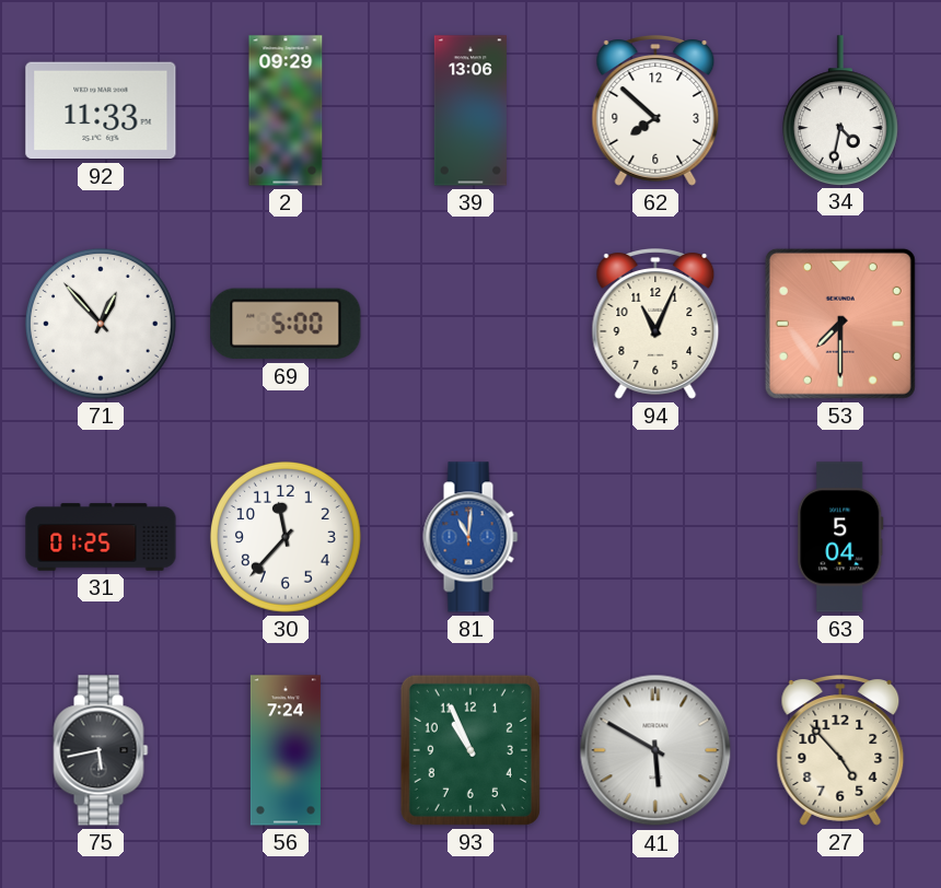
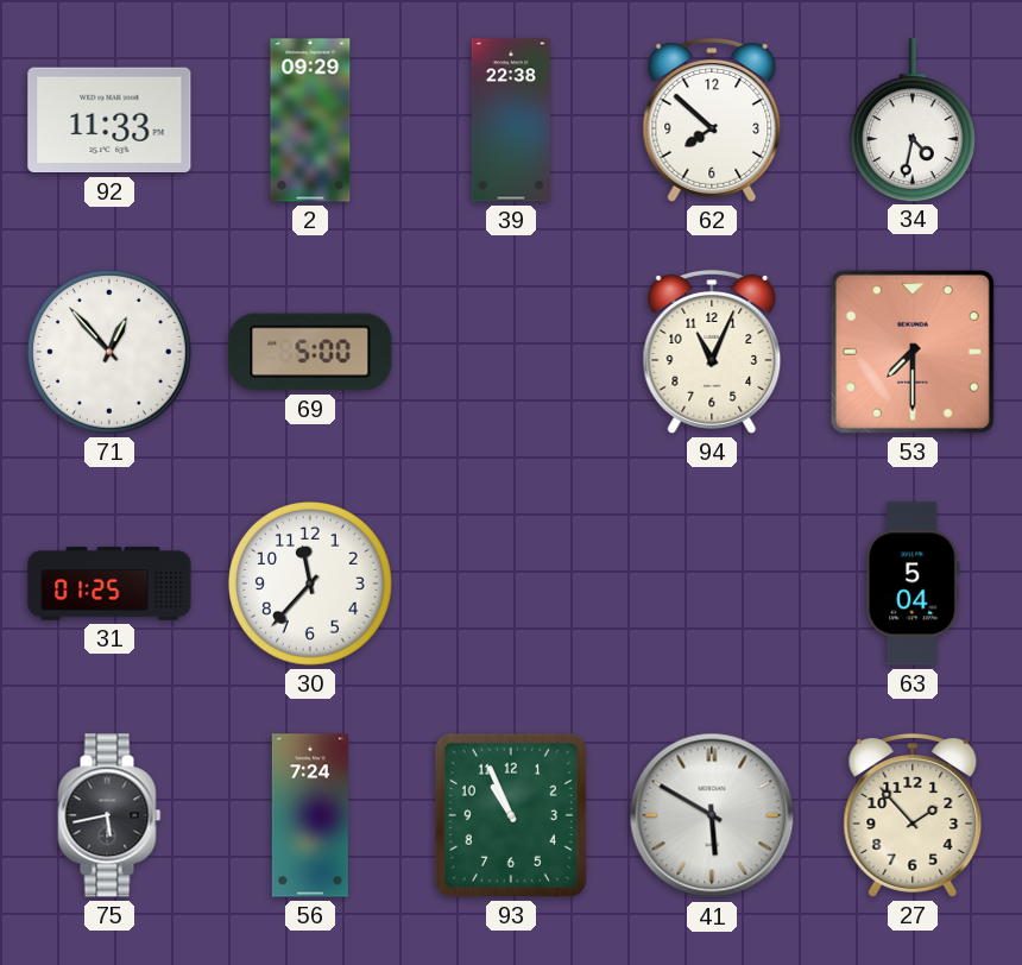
39: 13:06 -> 22:38
81: 11:01 -> none
27: 4:53 -> 1:53
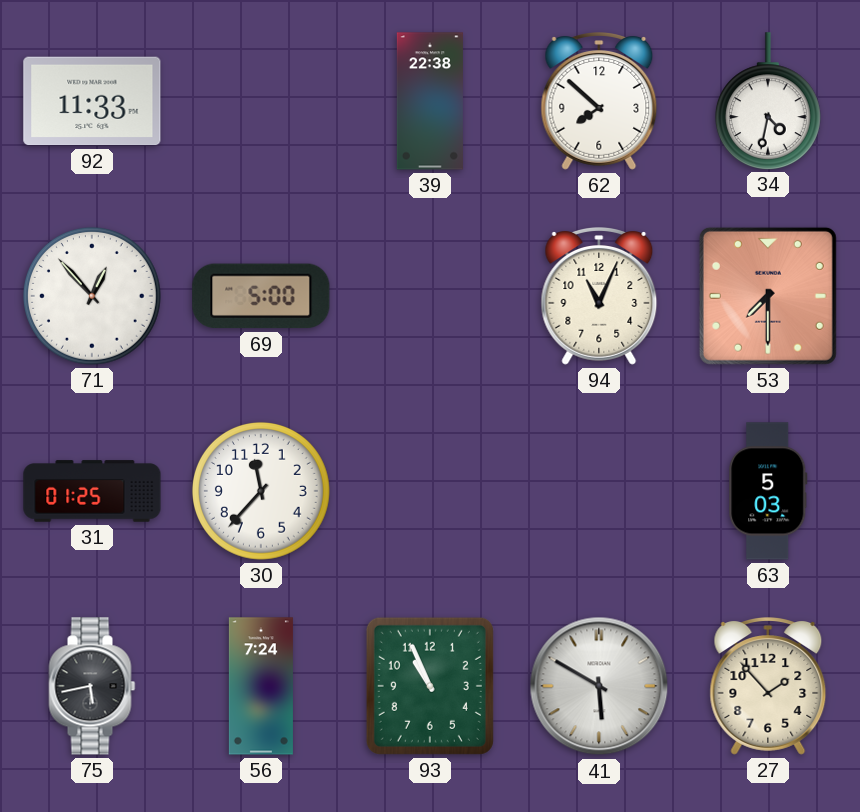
2: 09:29 -> none
63: 5:04 -> 5:03
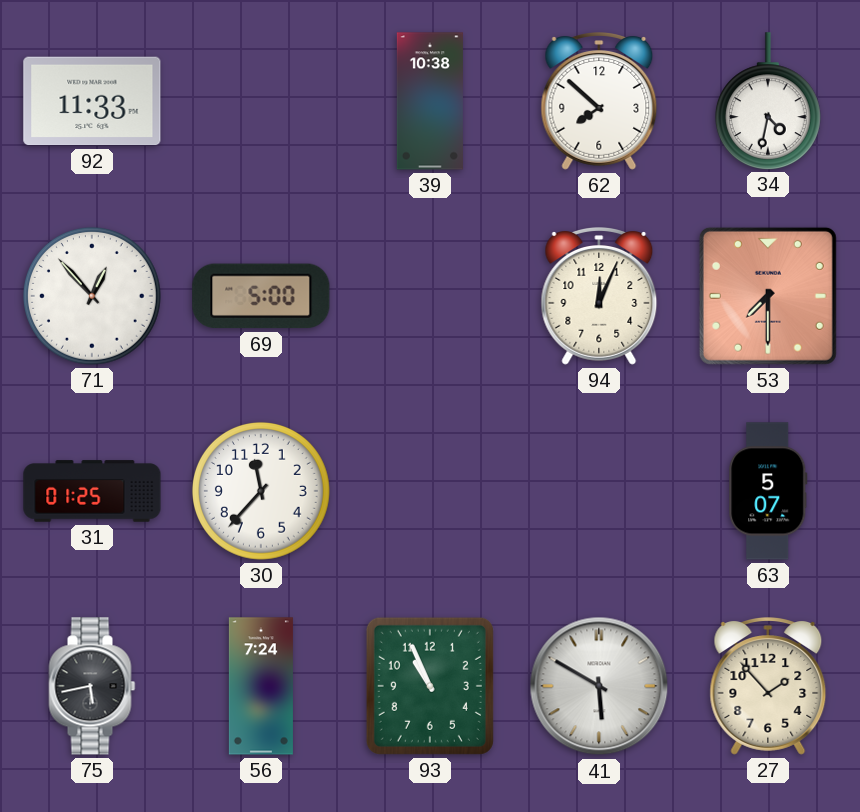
39: 22:38 -> 10:38
94: 11:04 -> 12:04
63: 5:03 -> 5:07
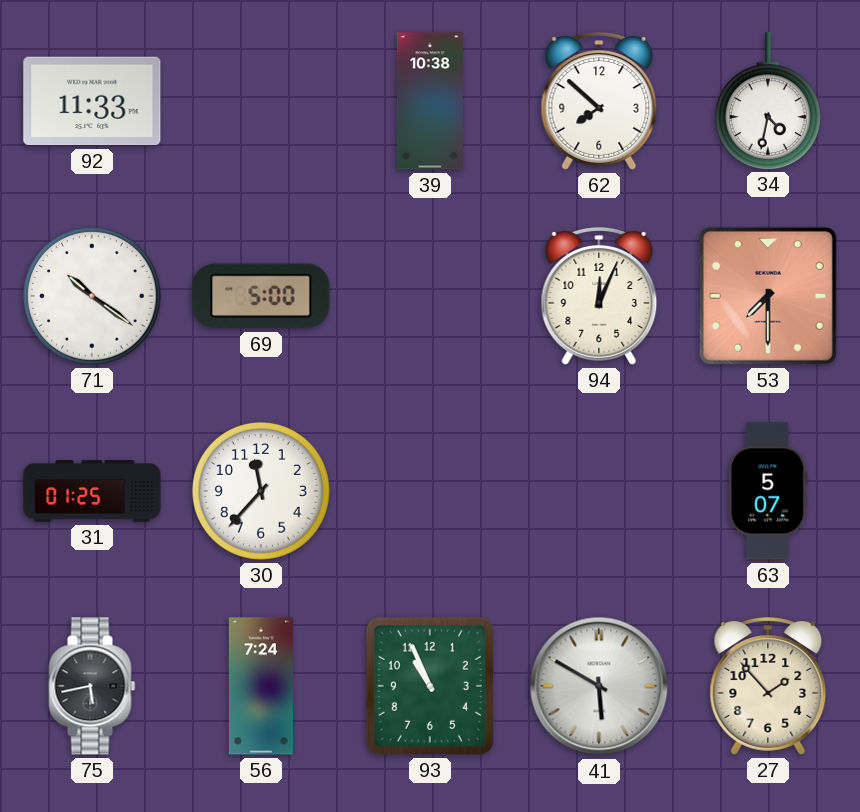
71: 12:53 -> 10:21
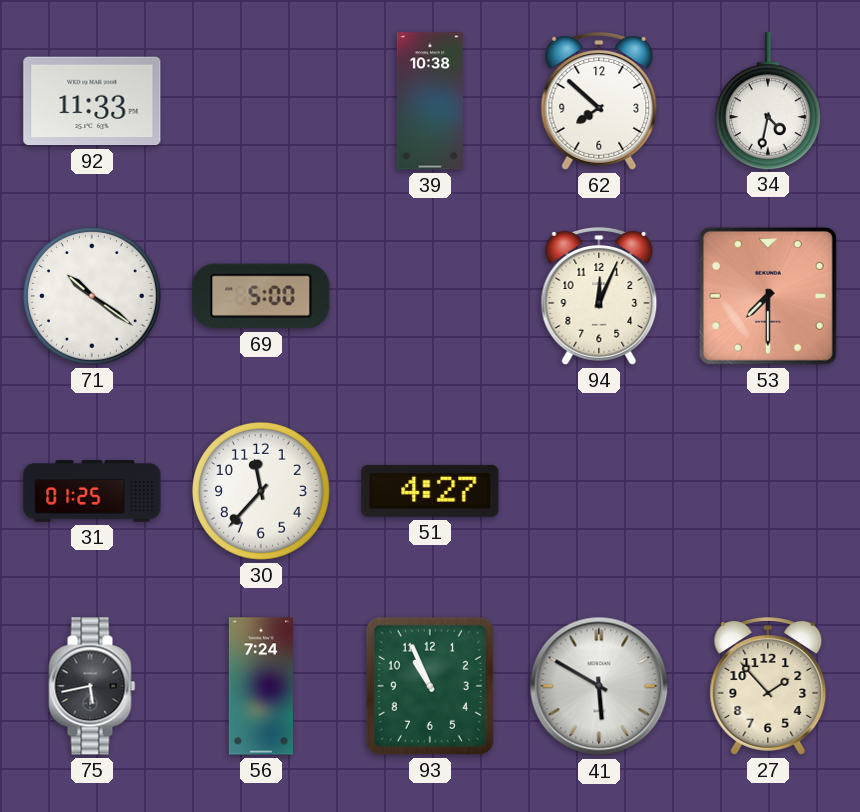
51: none -> 4:27
63: 5:07 -> none
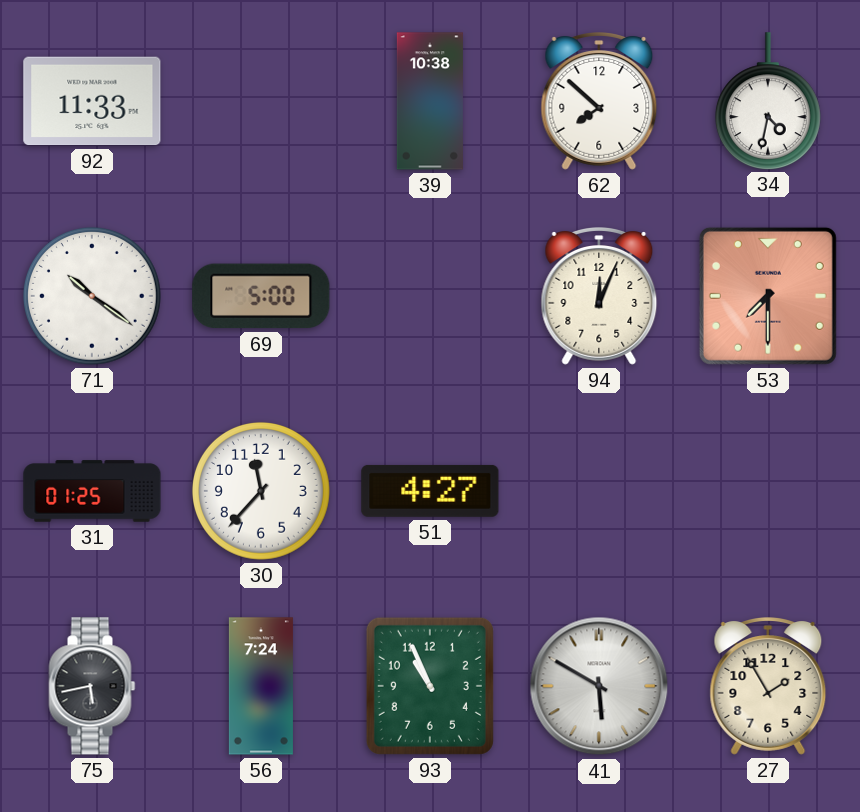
27: 1:53 -> 1:55
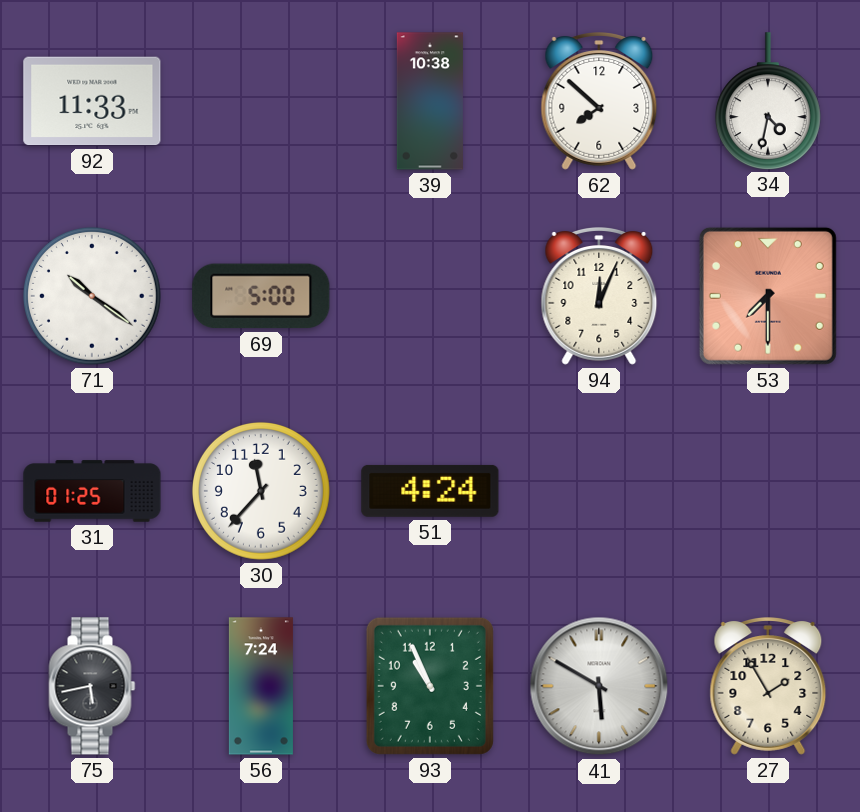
51: 4:27 -> 4:24
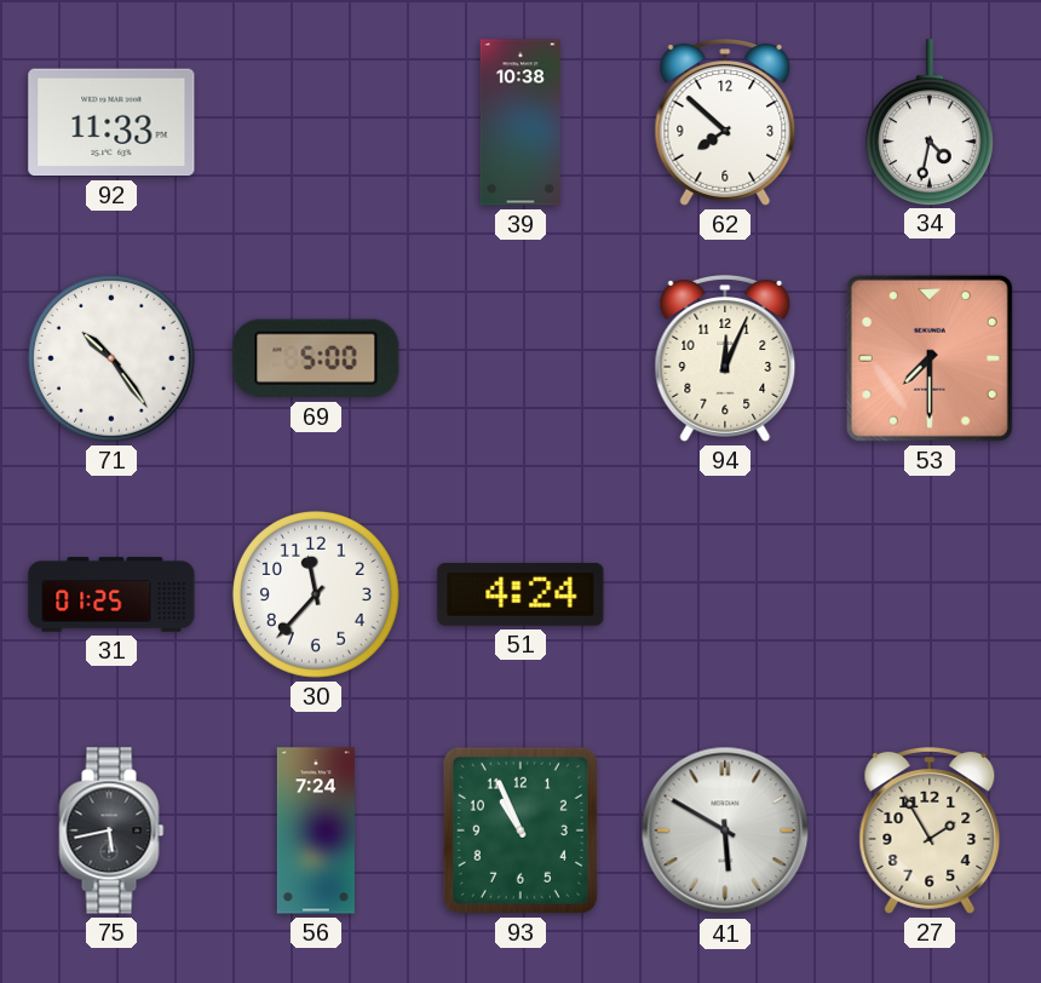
71: 10:21 -> 10:24
